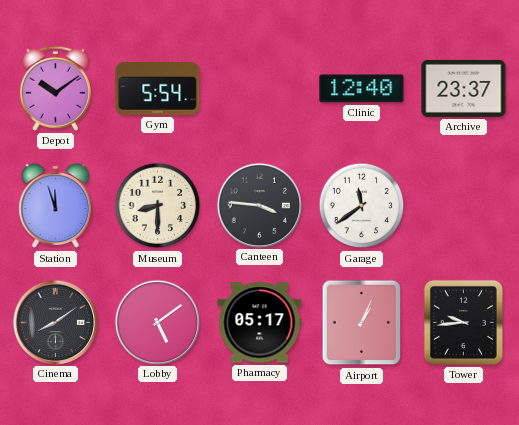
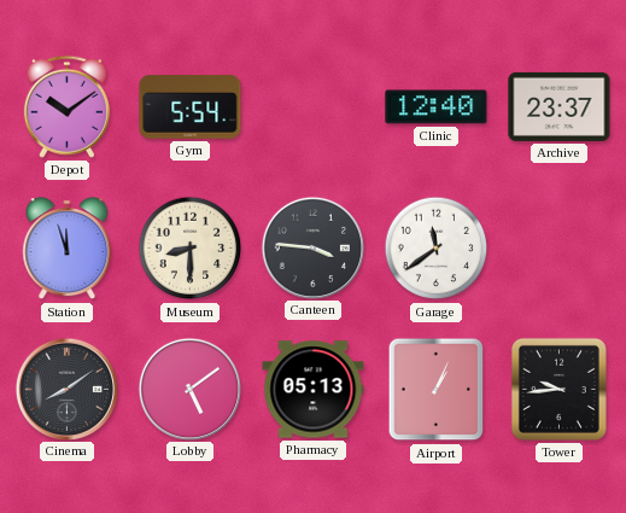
Pharmacy: 05:17 -> 05:13
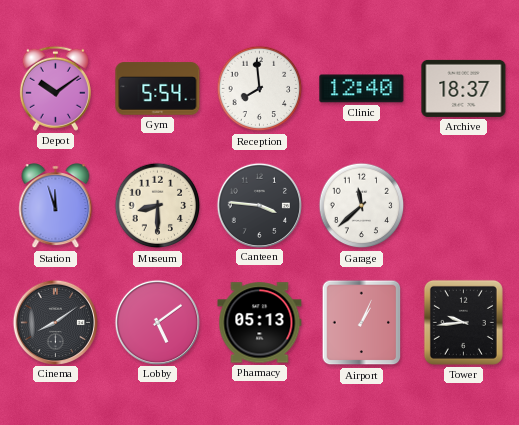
Reception: none -> 7:59
Archive: 23:37 -> 18:37
Garage: 11:39 -> 11:38
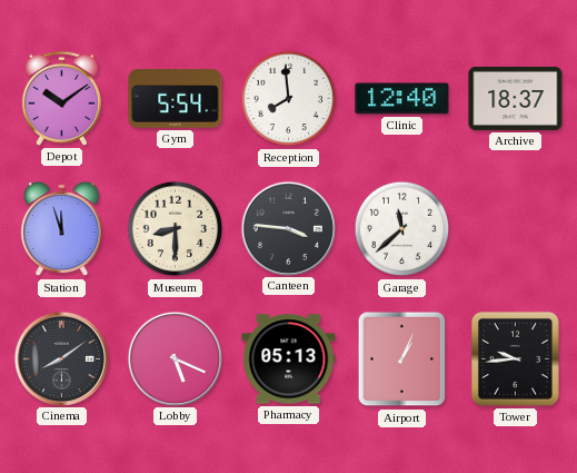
Lobby: 5:09 -> 5:19
